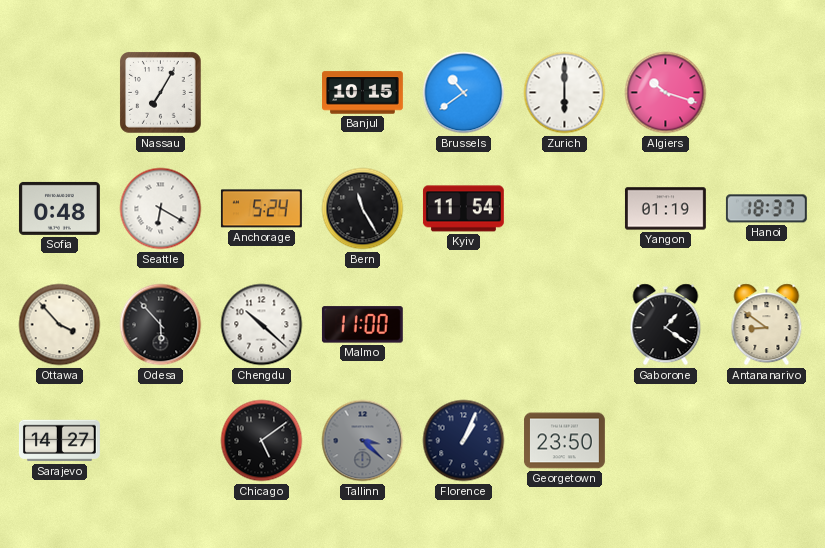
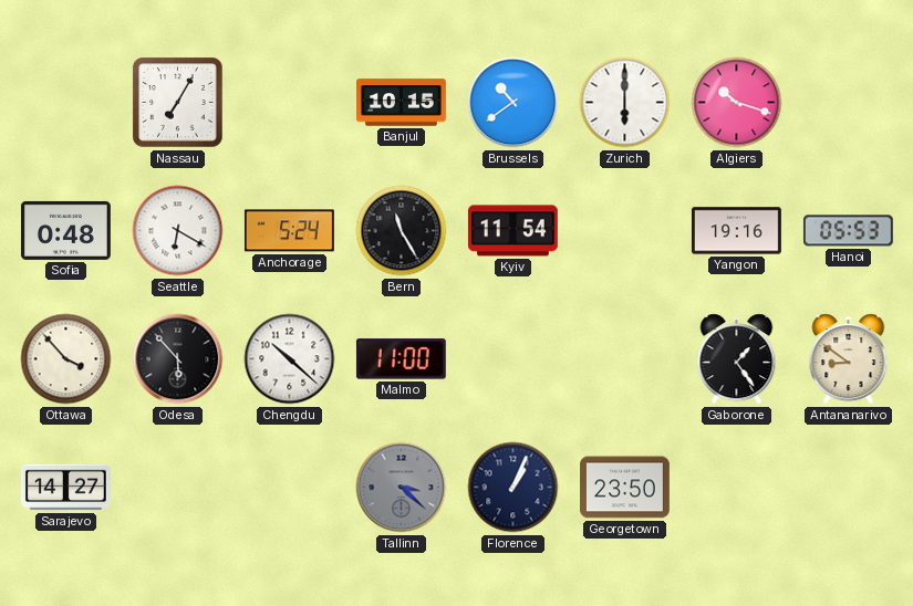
Yangon: 01:19 -> 19:16
Hanoi: 18:37 -> 05:53
Gaborone: 1:21 -> 1:24
Chicago: 5:09 -> none
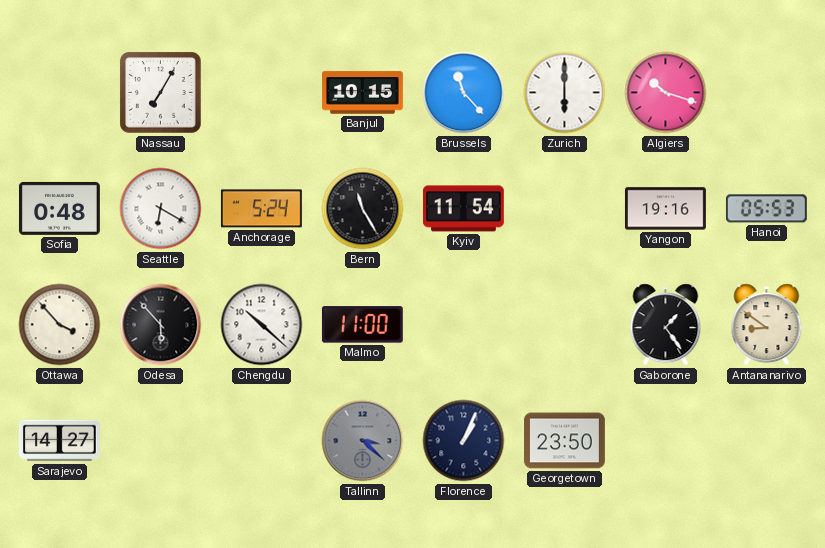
Brussels: 10:39 -> 11:23
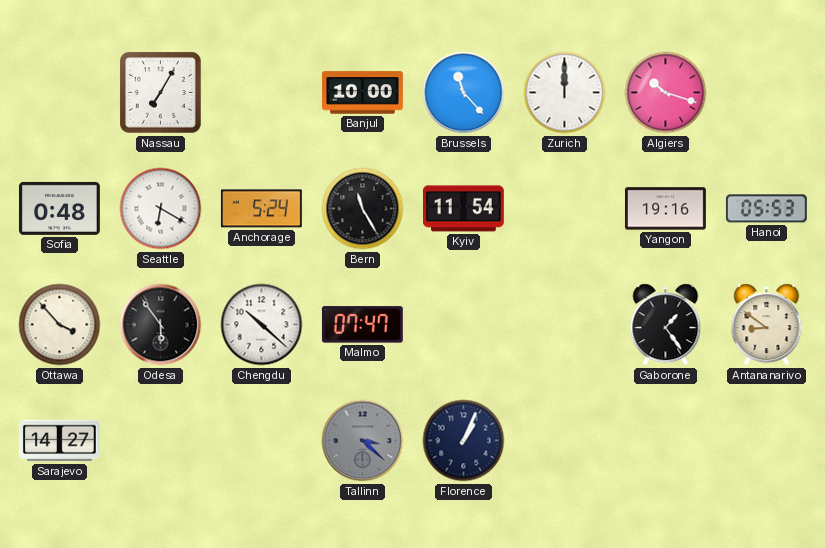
Banjul: 10:15 -> 10:00
Zurich: 6:00 -> 12:00
Odesa: 5:53 -> 5:54
Malmo: 11:00 -> 07:47
Georgetown: 23:50 -> none
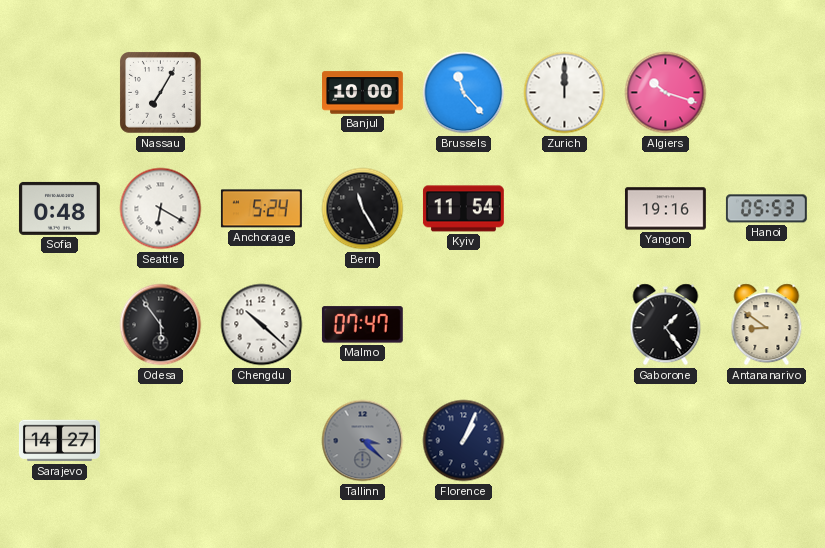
Ottawa: 3:53 -> none
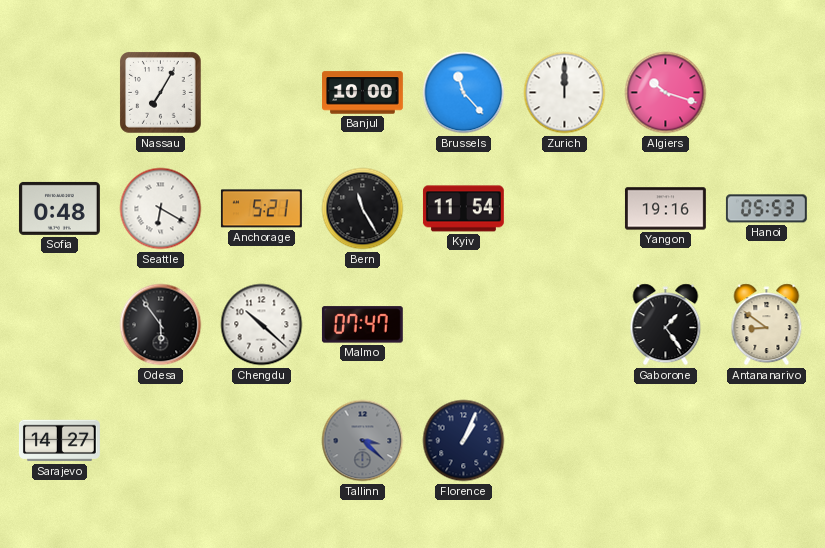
Anchorage: 5:24 -> 5:21
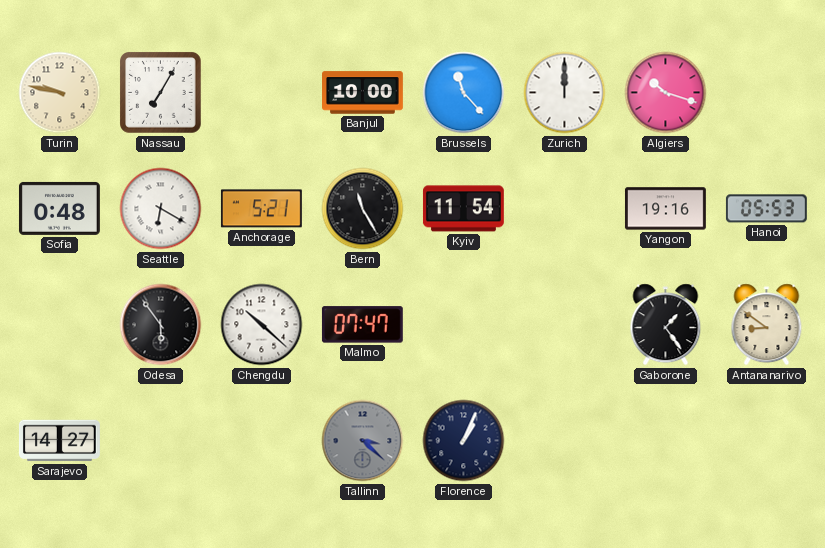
Turin: none -> 9:47
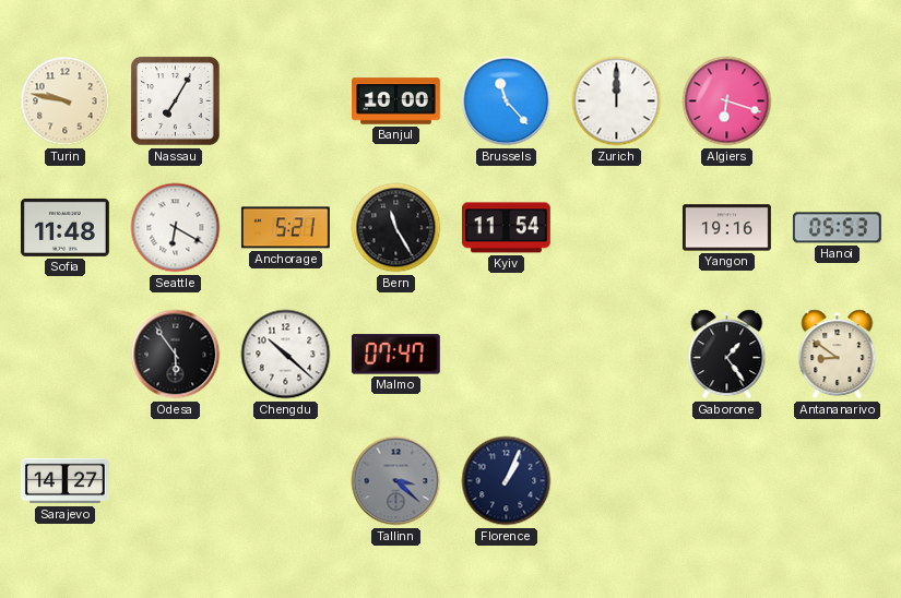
Algiers: 10:18 -> 6:18
Sofia: 0:48 -> 11:48
